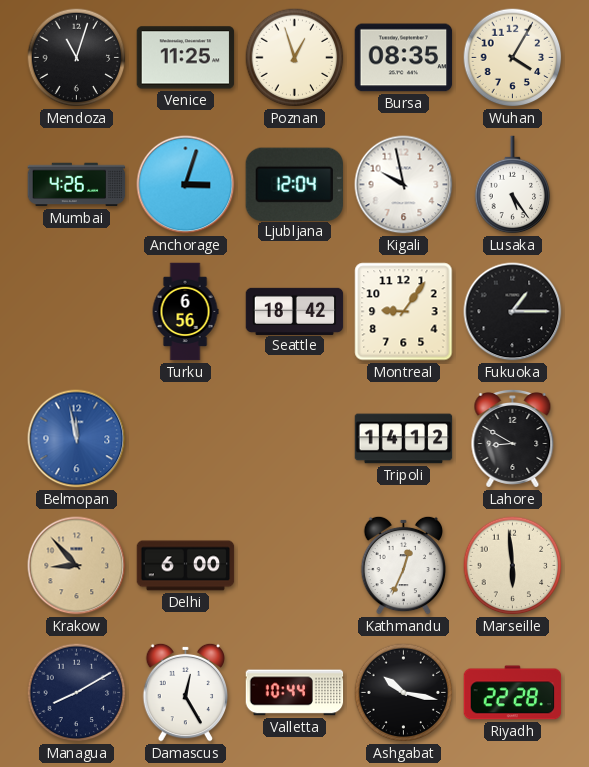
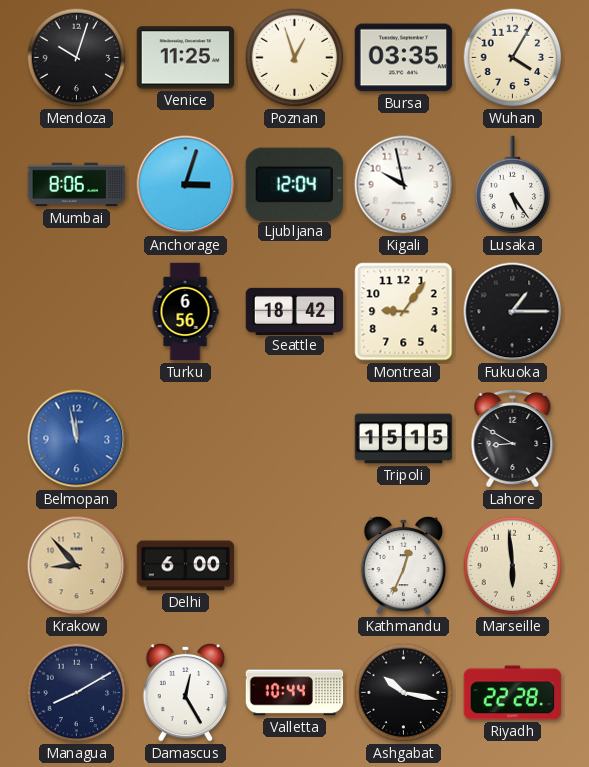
Mendoza: 11:03 -> 10:03
Bursa: 08:35 -> 03:35
Mumbai: 4:26 -> 8:06
Tripoli: 14:12 -> 15:15
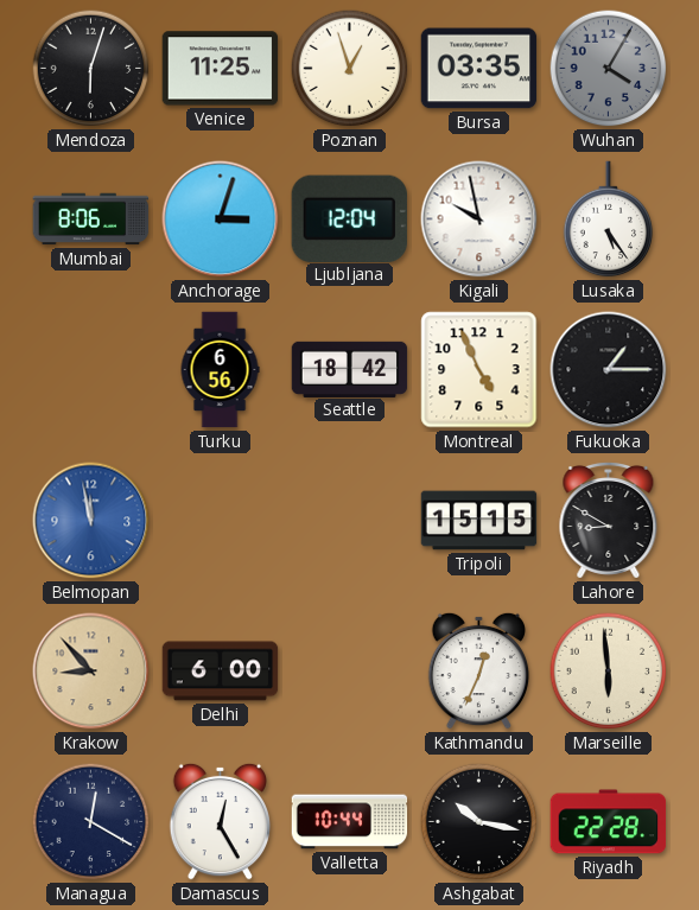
Mendoza: 10:03 -> 6:03
Wuhan dial: cream -> grey
Montreal: 9:06 -> 4:56
Managua: 8:10 -> 12:20
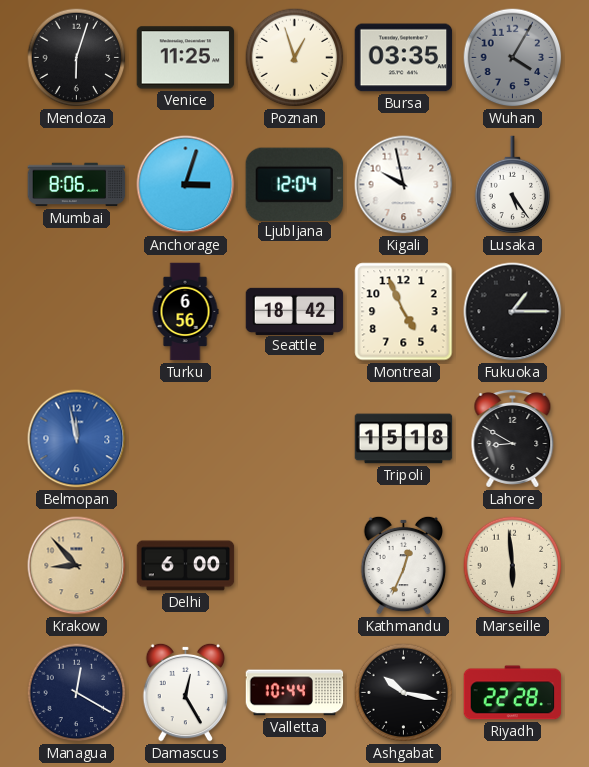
Tripoli: 15:15 -> 15:18
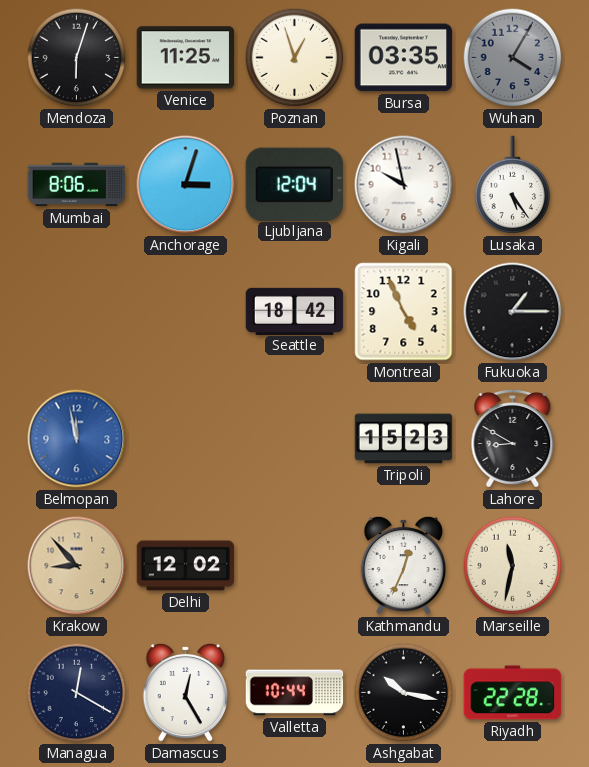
Turku: 6:56 -> none
Tripoli: 15:18 -> 15:23
Delhi: 6:00 -> 12:02
Marseille: 5:59 -> 11:32
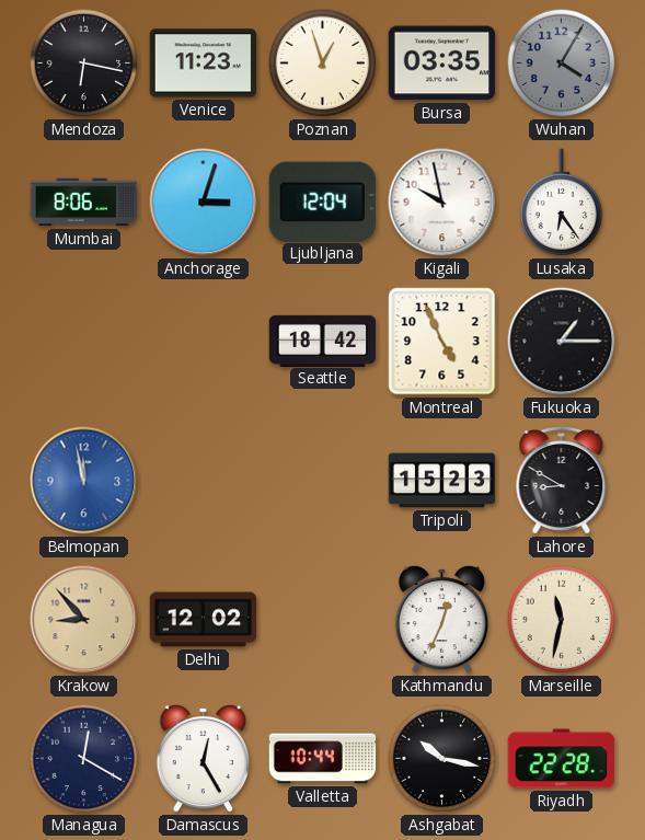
Mendoza: 6:03 -> 6:17
Venice: 11:25 -> 11:23
Lusaka: 5:24 -> 6:24
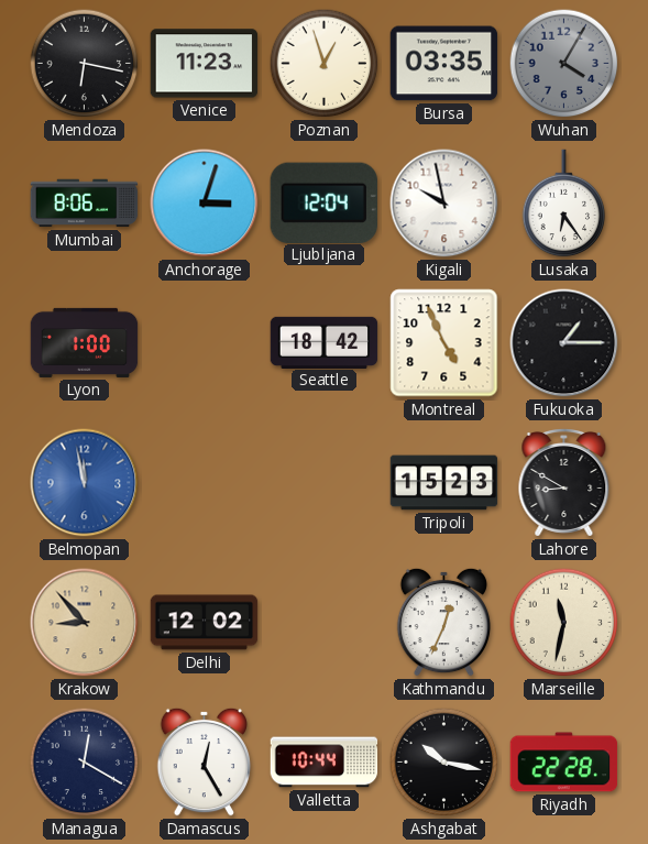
Lyon: none -> 1:00
